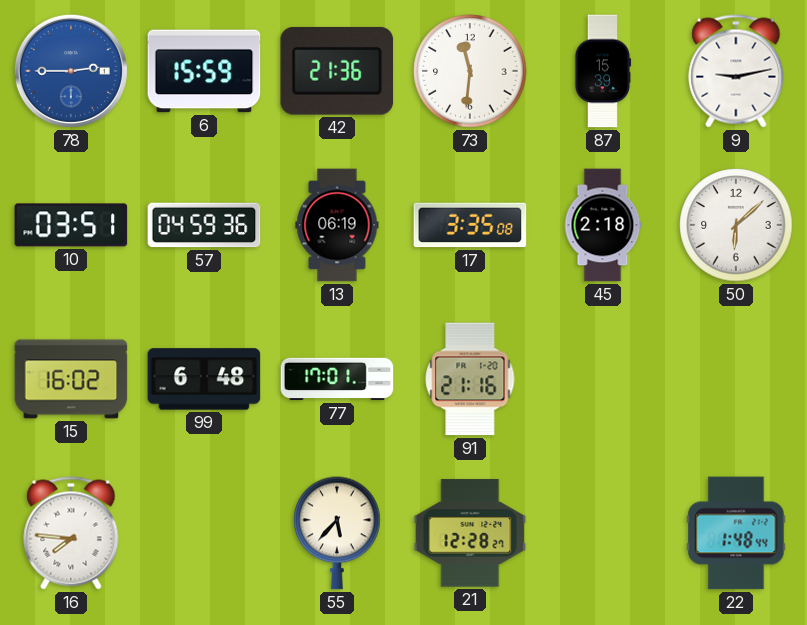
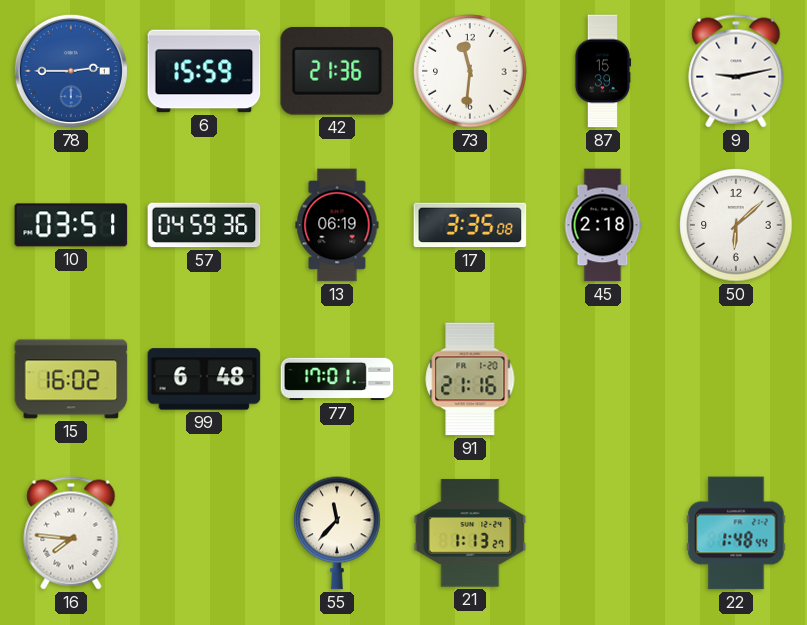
55: 5:37 -> 11:37
21: 12:28 -> 1:13
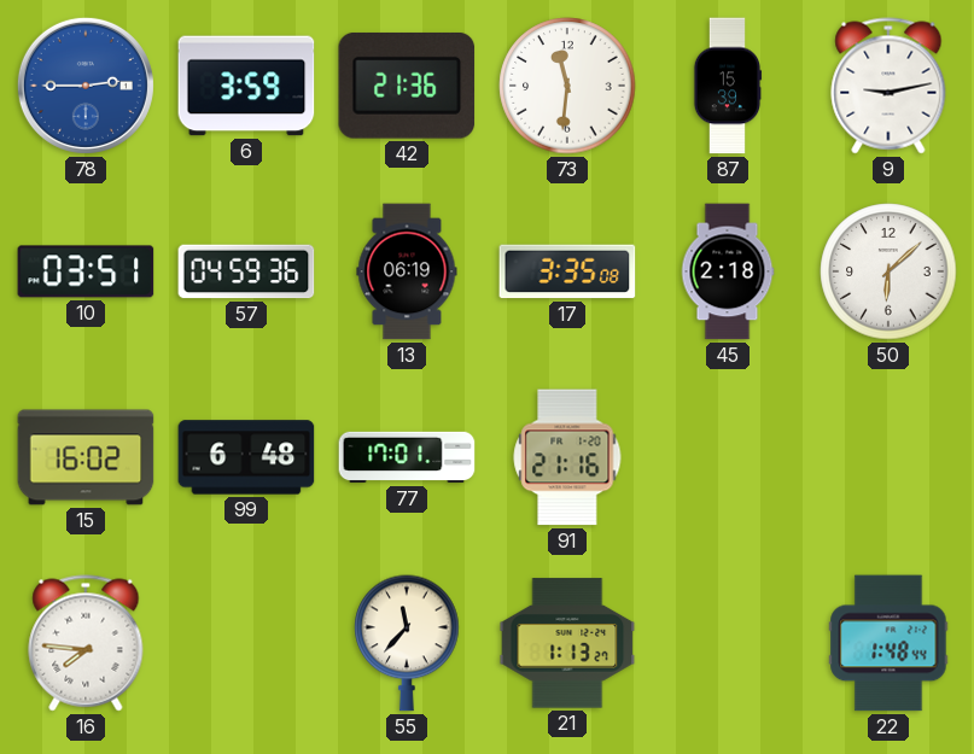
6: 15:59 -> 3:59
